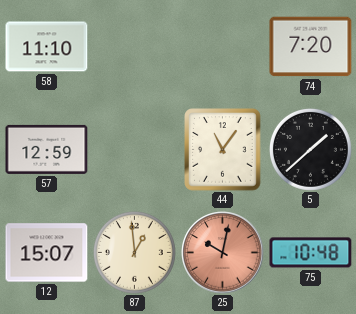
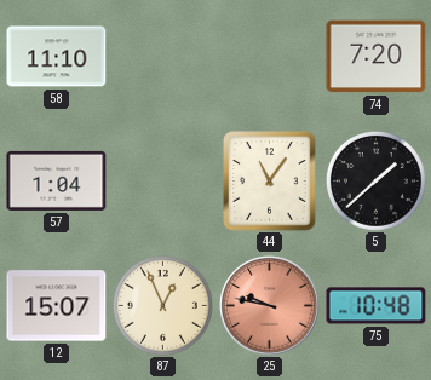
57: 12:59 -> 1:04
87: 12:59 -> 12:56
25: 10:02 -> 9:47
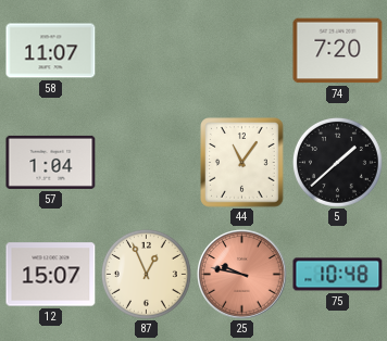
58: 11:10 -> 11:07
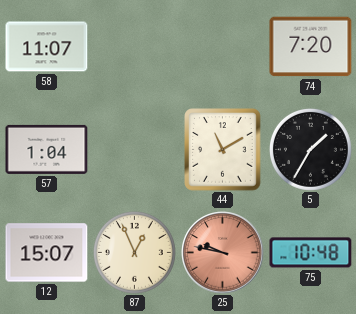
44: 11:06 -> 11:10
5: 1:38 -> 1:35
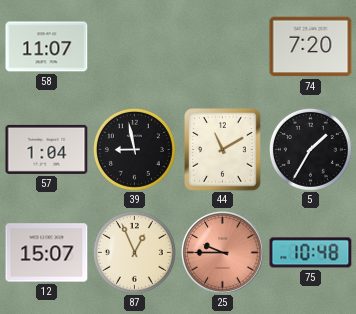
39: none -> 8:58
25: 9:47 -> 9:45
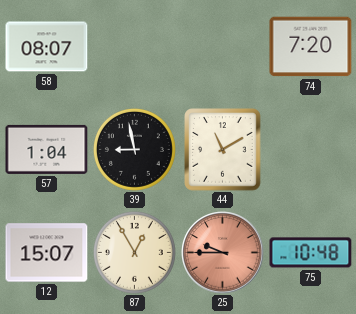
58: 11:07 -> 08:07
5: 1:35 -> none
87: 12:56 -> 12:55
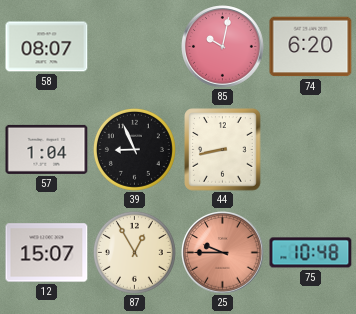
85: none -> 10:02
74: 7:20 -> 6:20
39: 8:58 -> 8:56
44: 11:10 -> 8:43
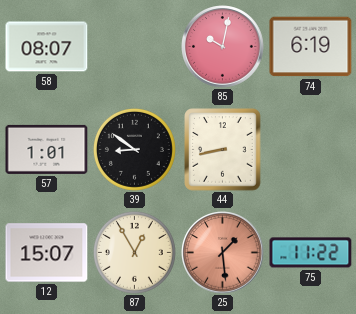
74: 6:20 -> 6:19
57: 1:04 -> 1:01
39: 8:56 -> 8:51
25: 9:45 -> 1:29
75: 10:48 -> 11:22
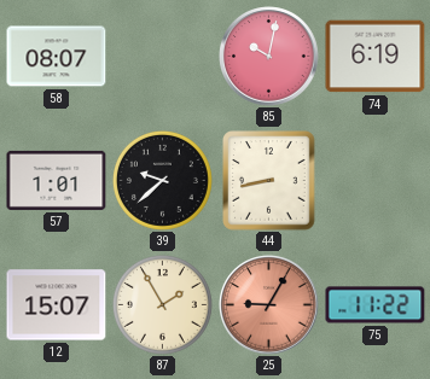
39: 8:51 -> 9:38
87: 12:55 -> 1:55
25: 1:29 -> 9:05
